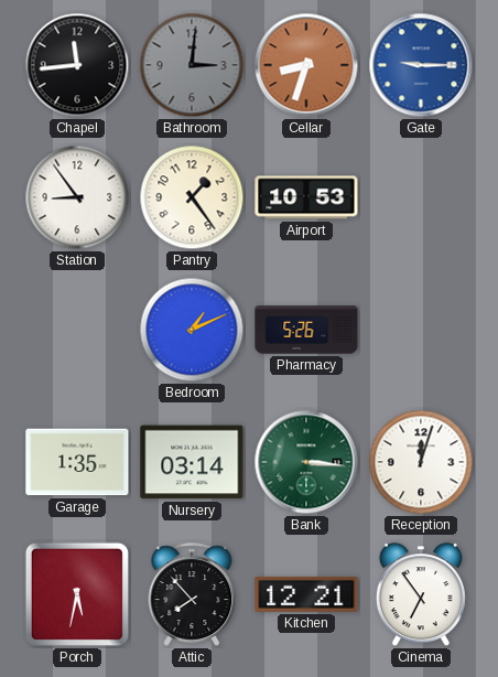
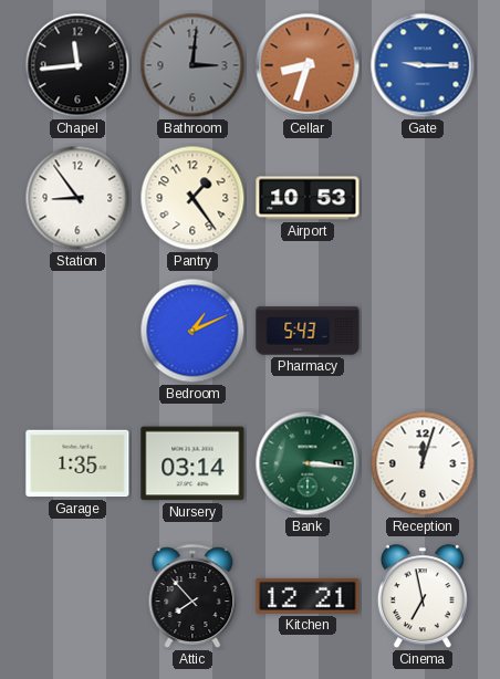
Pharmacy: 5:26 -> 5:43
Porch: 5:32 -> none
Cinema: 6:54 -> 6:58
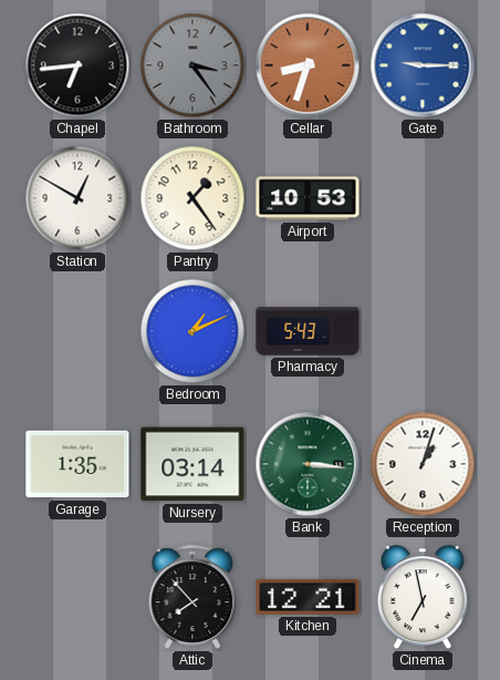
Chapel: 11:44 -> 6:44
Bathroom: 3:01 -> 3:24
Station: 8:54 -> 12:50
Reception: 12:03 -> 1:03
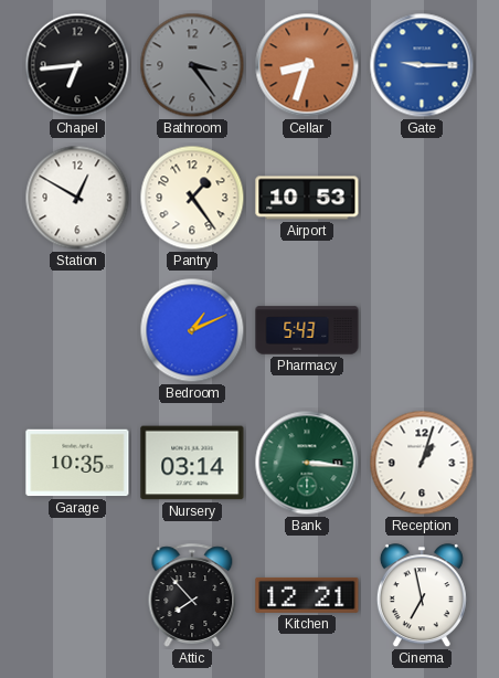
Garage: 1:35 -> 10:35
